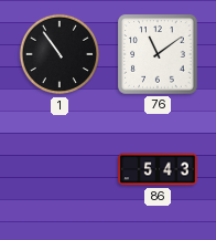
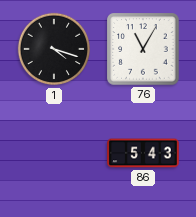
1: 10:54 -> 4:18
76: 11:09 -> 11:05
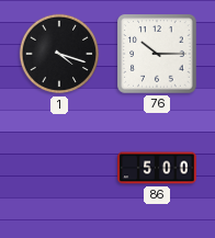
76: 11:05 -> 10:15
86: 5:43 -> 5:00
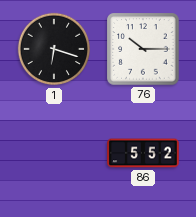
1: 4:18 -> 6:18
86: 5:00 -> 5:52
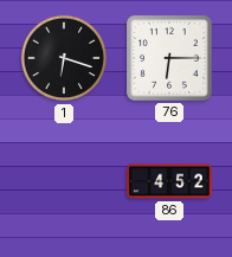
76: 10:15 -> 6:15
86: 5:52 -> 4:52
